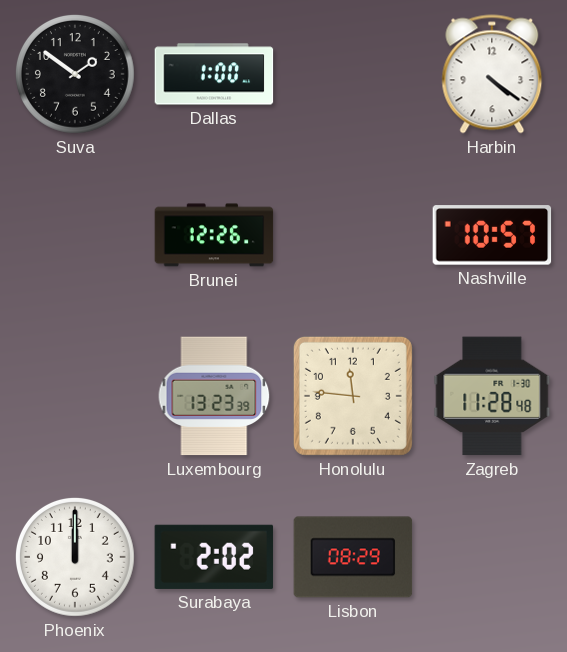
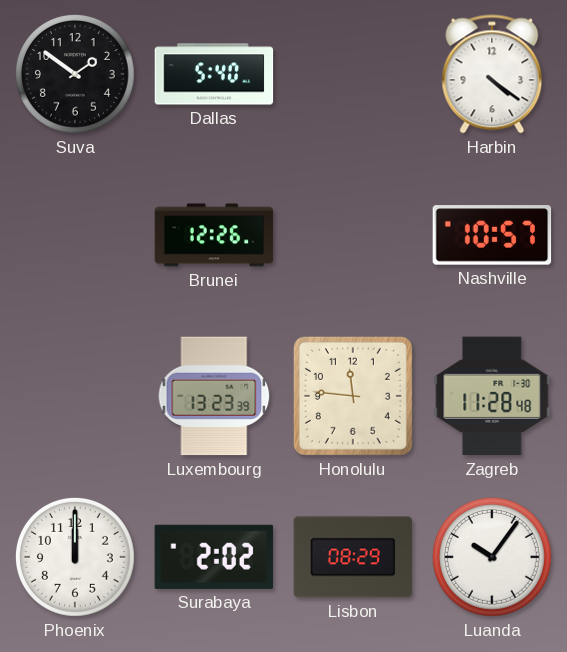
Dallas: 1:00 -> 5:40
Luanda: none -> 10:06
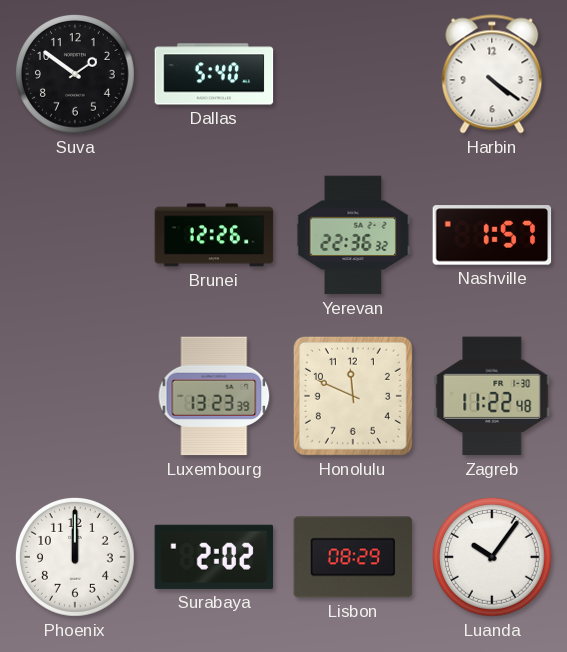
Yerevan: none -> 22:36
Nashville: 10:57 -> 1:57
Honolulu: 11:46 -> 11:49
Zagreb: 11:28 -> 11:22
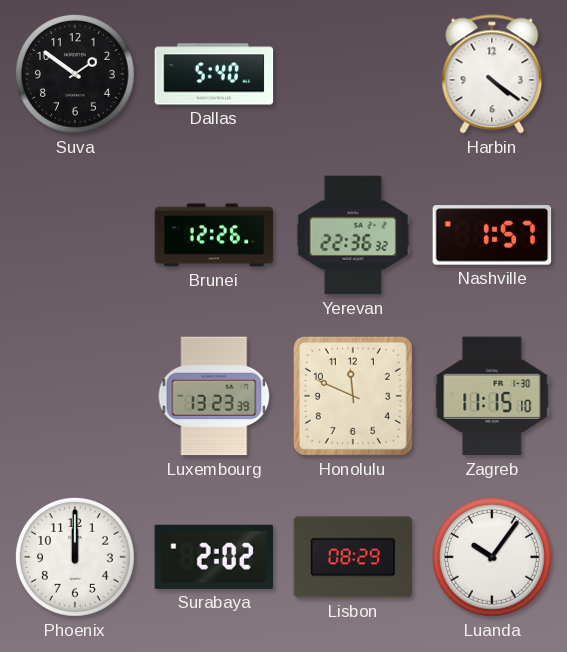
Zagreb: 11:22 -> 11:15
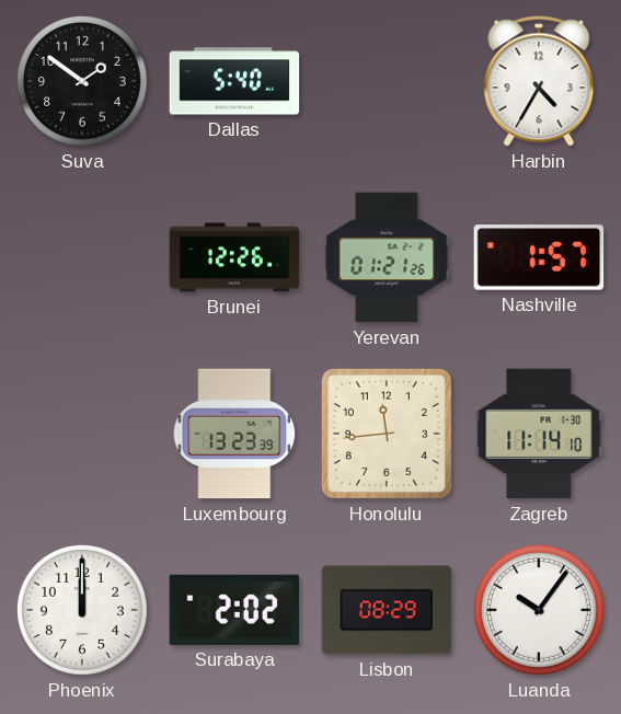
Harbin: 4:21 -> 4:35
Yerevan: 22:36 -> 01:21
Honolulu: 11:49 -> 11:44
Zagreb: 11:15 -> 11:14
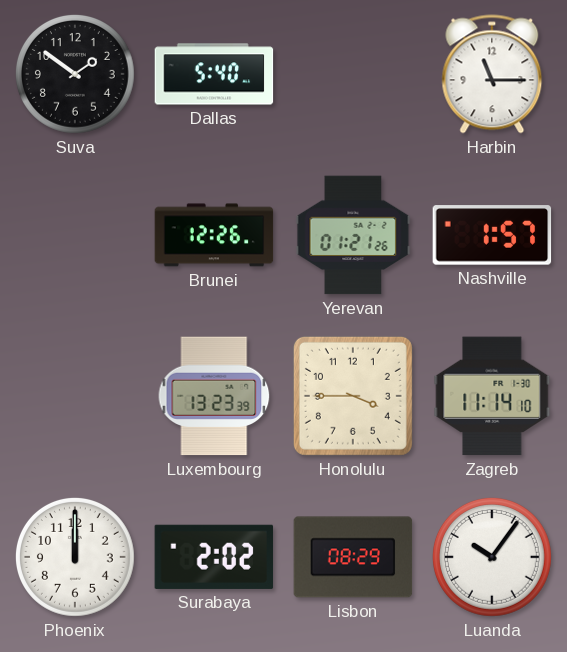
Harbin: 4:35 -> 11:15
Honolulu: 11:44 -> 3:45
